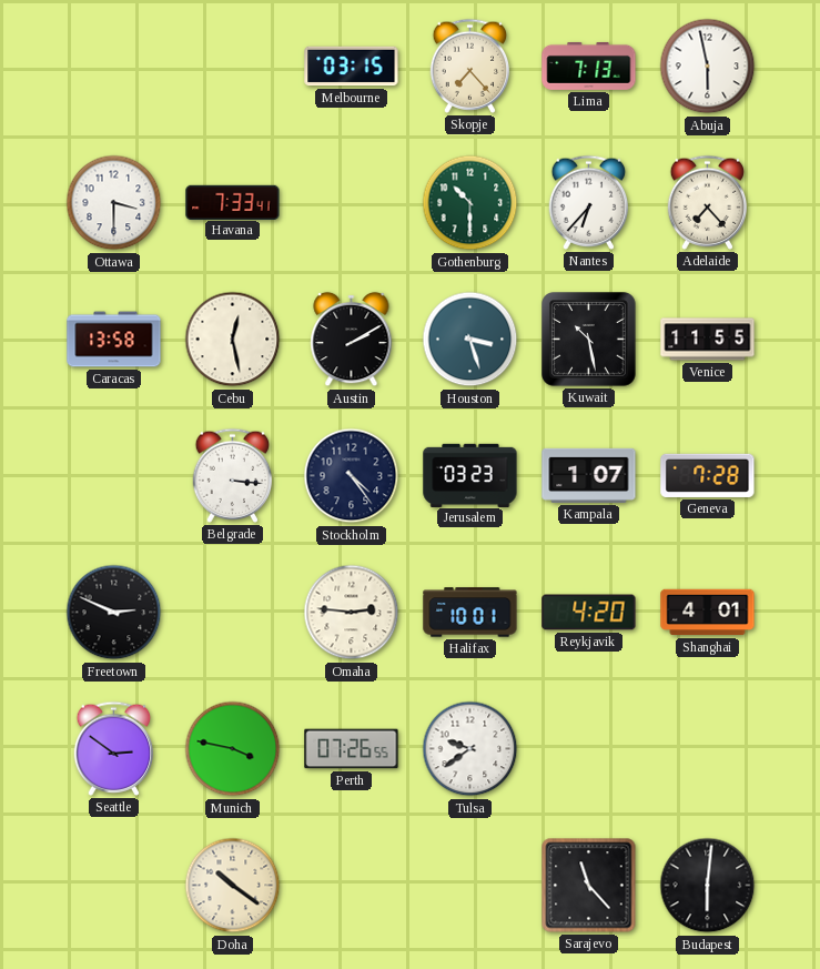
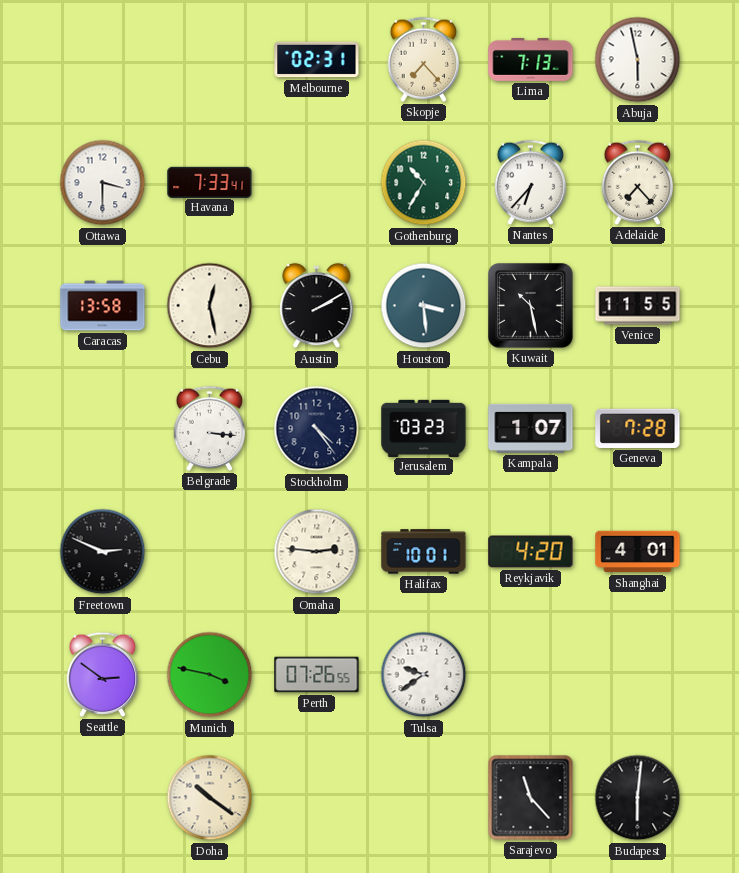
Melbourne: 03:15 -> 02:31
Gothenburg: 10:30 -> 10:35
Houston: 3:27 -> 3:29
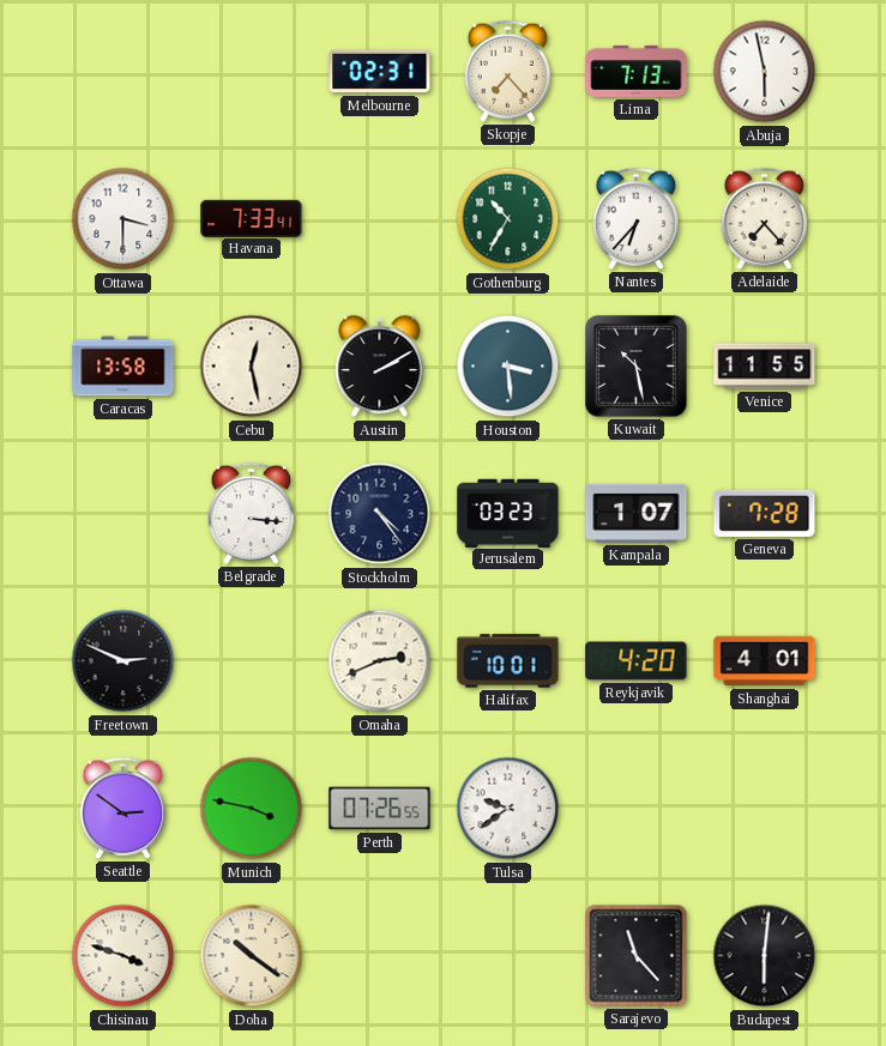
Omaha: 2:46 -> 2:41
Chisinau: none -> 3:48
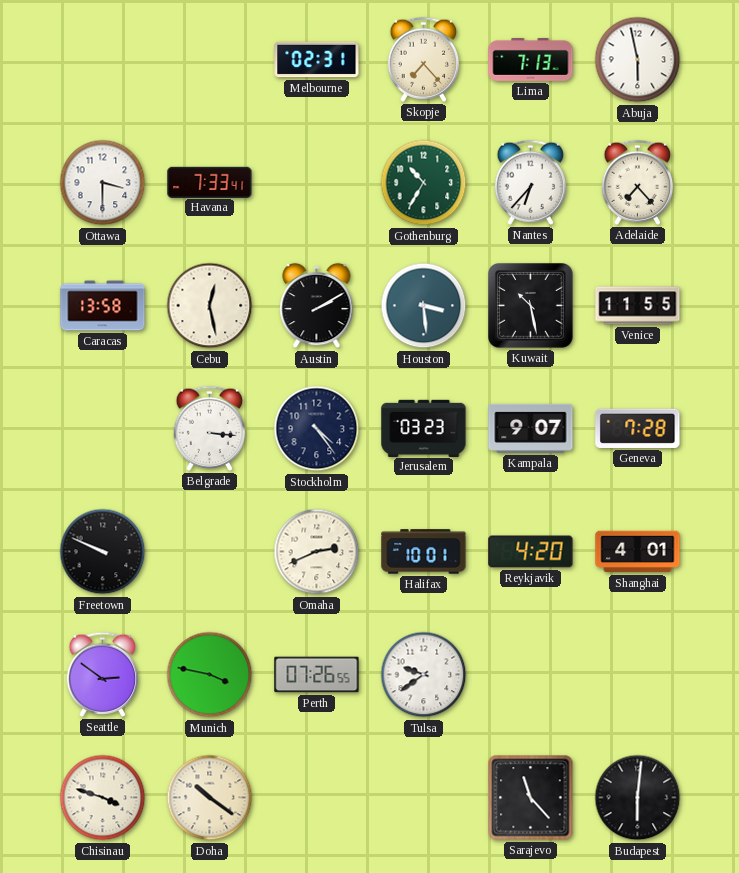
Kampala: 1:07 -> 9:07
Freetown: 2:49 -> 9:49
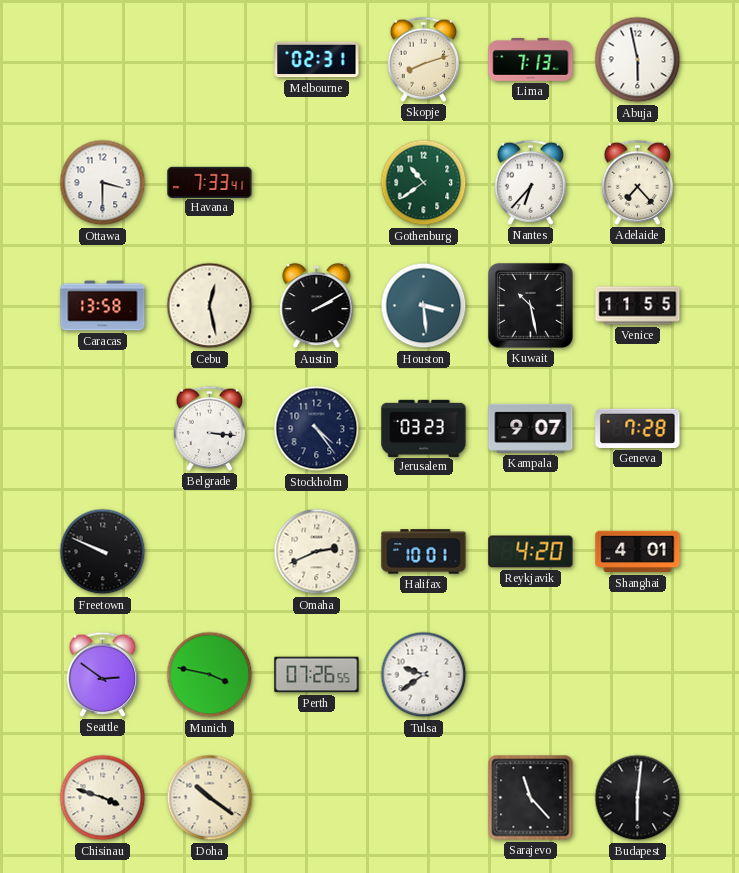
Skopje: 7:23 -> 8:12
Gothenburg: 10:35 -> 10:39
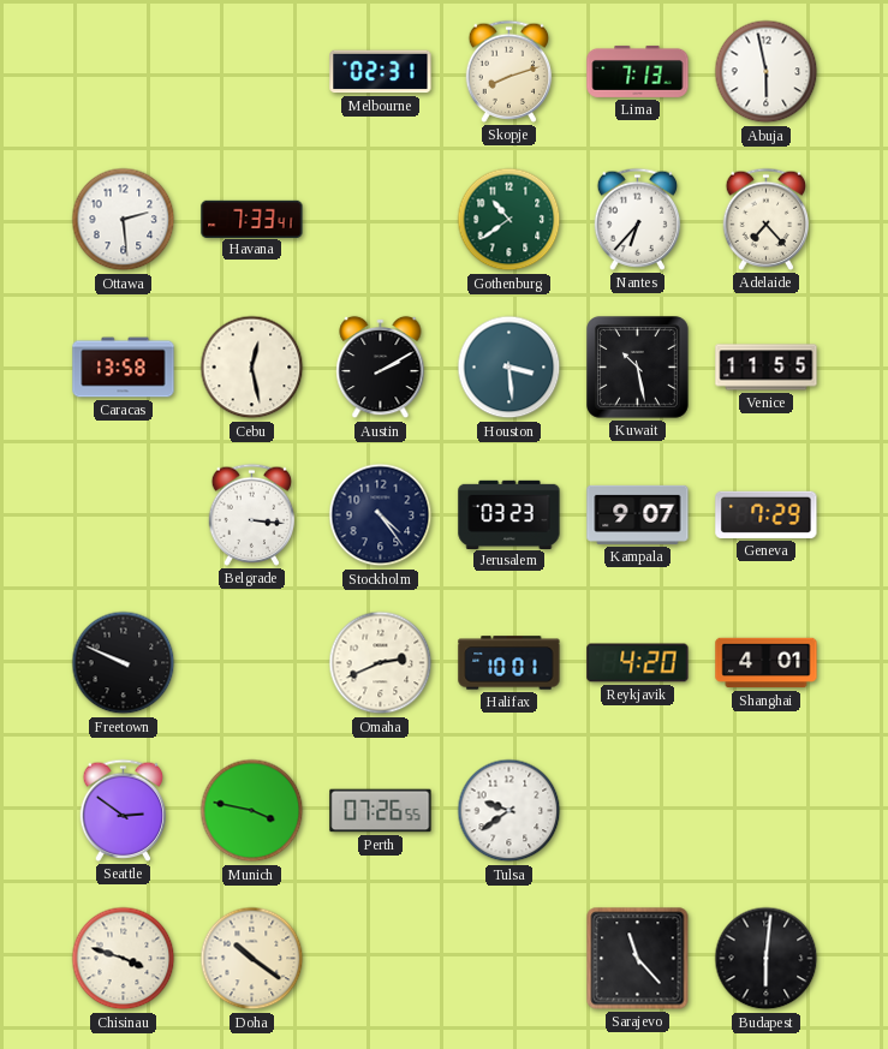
Ottawa: 3:30 -> 2:29
Geneva: 7:28 -> 7:29
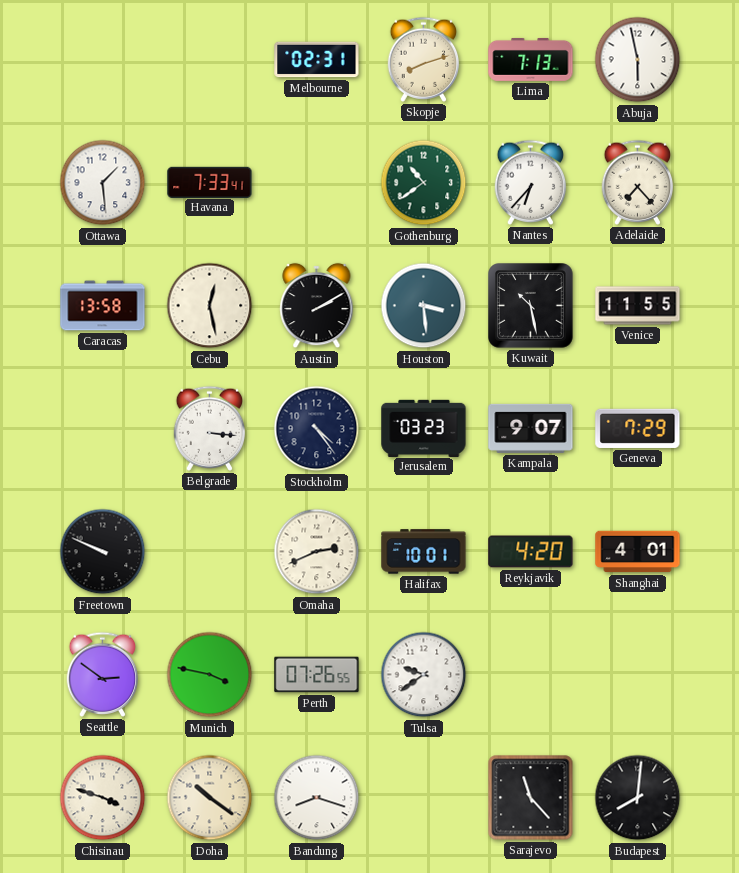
Ottawa: 2:29 -> 1:29
Bandung: none -> 8:18
Budapest: 6:01 -> 8:01
